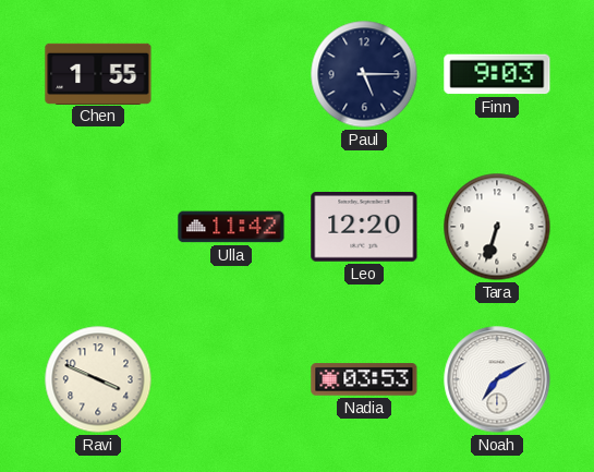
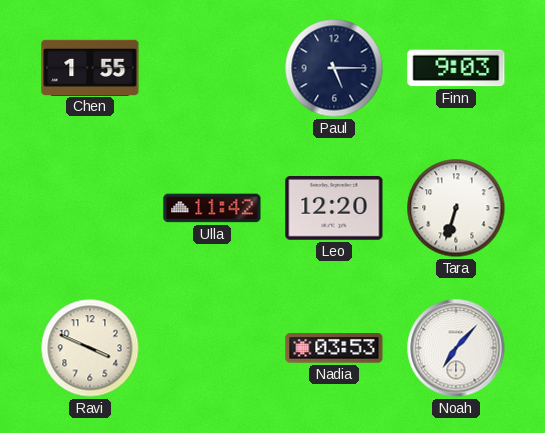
Noah: 7:10 -> 7:07
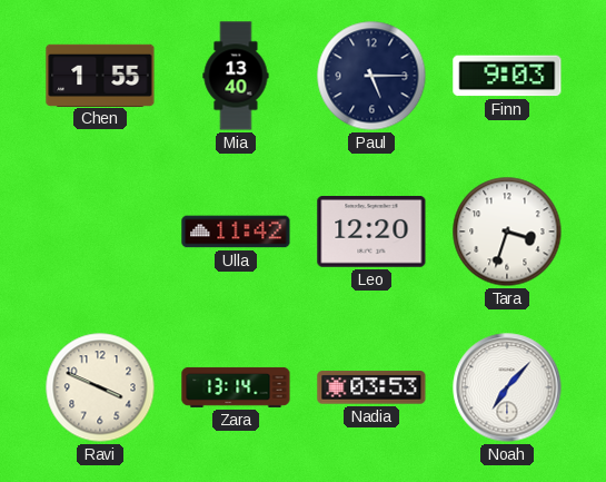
Mia: none -> 13:40
Tara: 6:33 -> 3:33
Zara: none -> 13:14
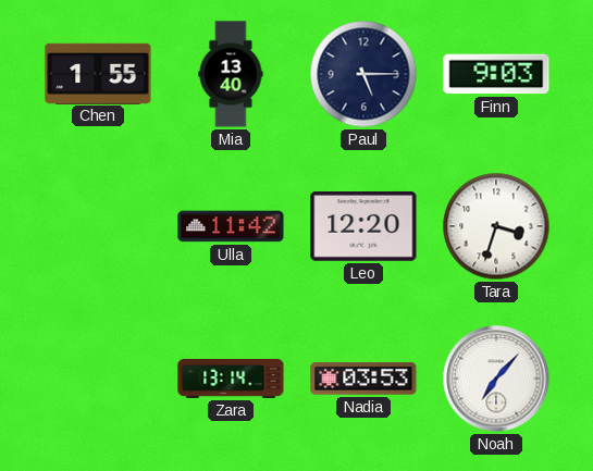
Ravi: 3:49 -> none
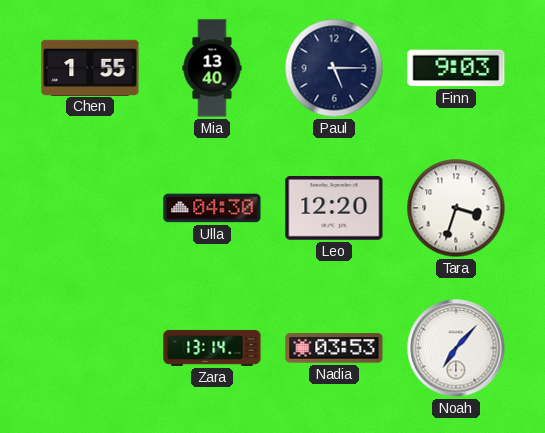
Ulla: 11:42 -> 04:30
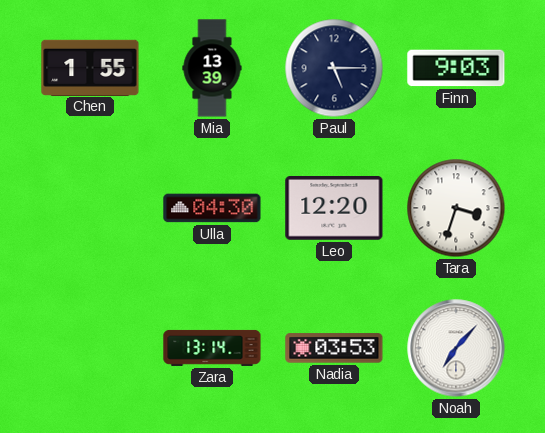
Mia: 13:40 -> 13:39
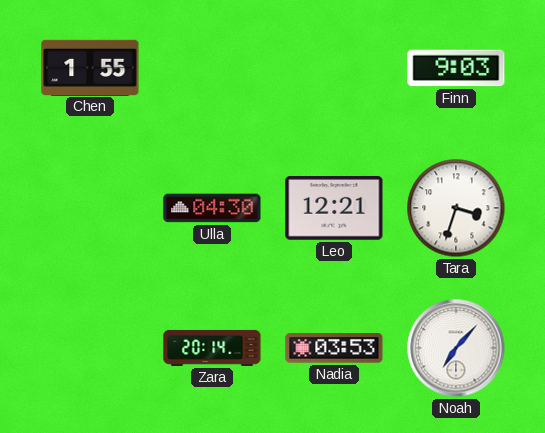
Mia: 13:39 -> none
Paul: 5:15 -> none
Leo: 12:20 -> 12:21
Zara: 13:14 -> 20:14
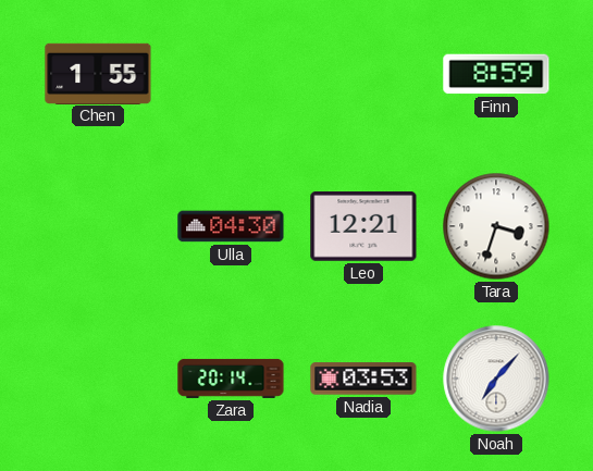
Finn: 9:03 -> 8:59
